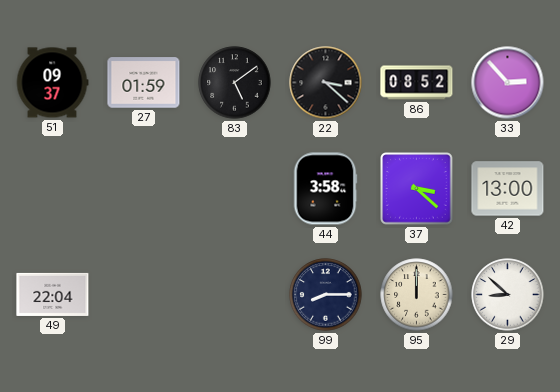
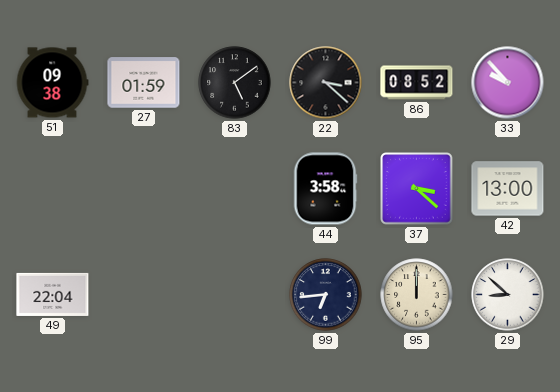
51: 09:37 -> 09:38
33: 2:53 -> 9:53
99: 8:15 -> 6:44
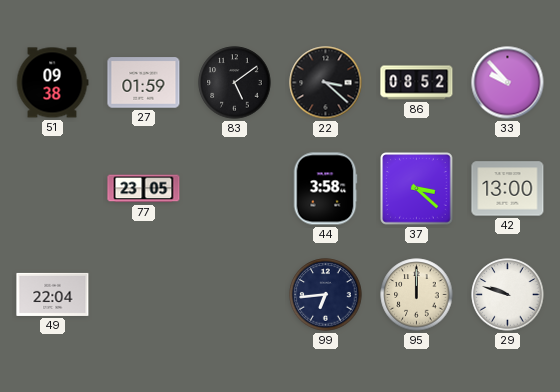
77: none -> 23:05
29: 8:52 -> 9:48
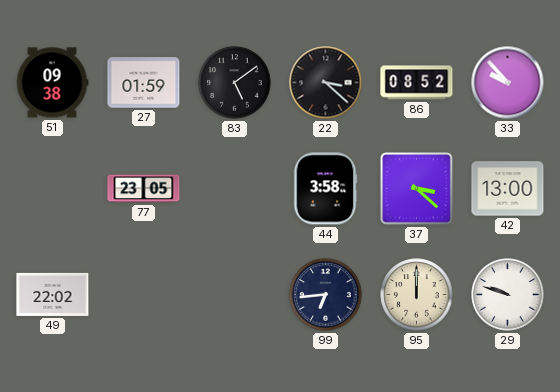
49: 22:04 -> 22:02
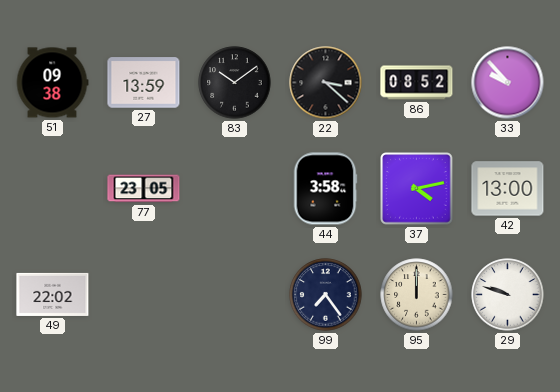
27: 01:59 -> 13:59
83: 5:09 -> 10:09
37: 3:22 -> 4:13
99: 6:44 -> 7:24
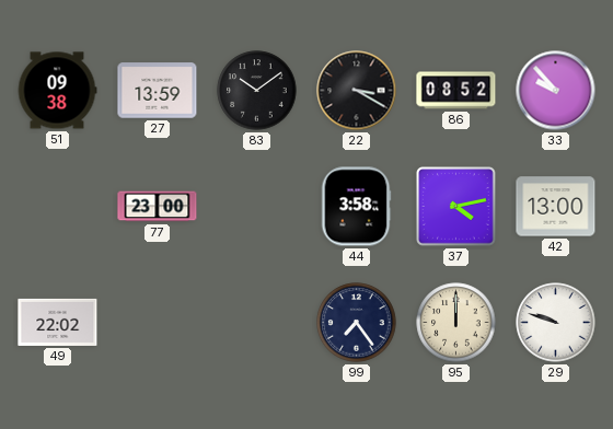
22: 3:22 -> 3:20
77: 23:05 -> 23:00
